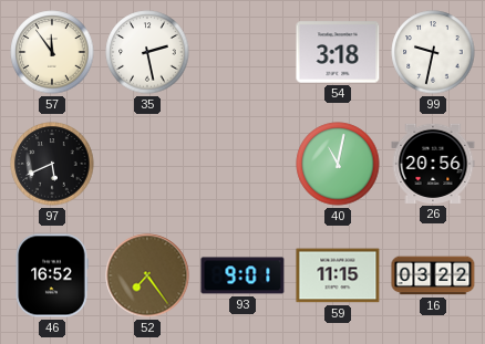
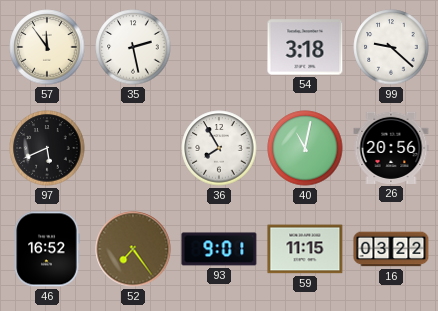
99: 9:32 -> 9:22
36: none -> 7:55
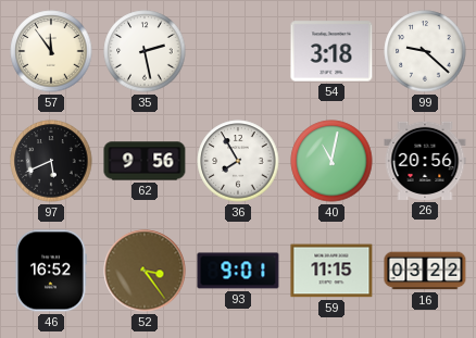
62: none -> 9:56
52: 7:24 -> 3:24
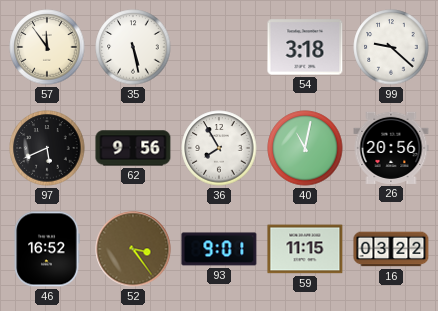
35: 2:28 -> 5:28
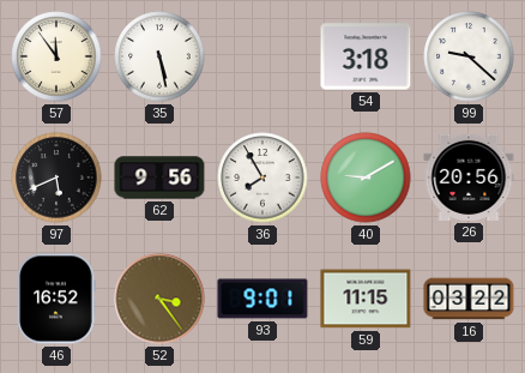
40: 11:02 -> 9:10
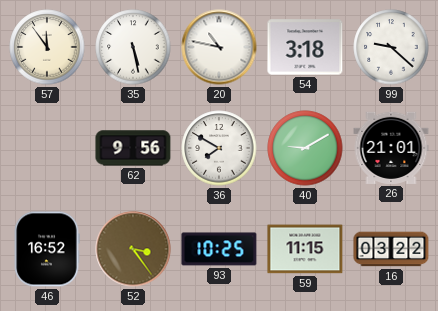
20: none -> 10:47
97: 5:41 -> none
36: 7:55 -> 7:50
26: 20:56 -> 21:01
93: 9:01 -> 10:25
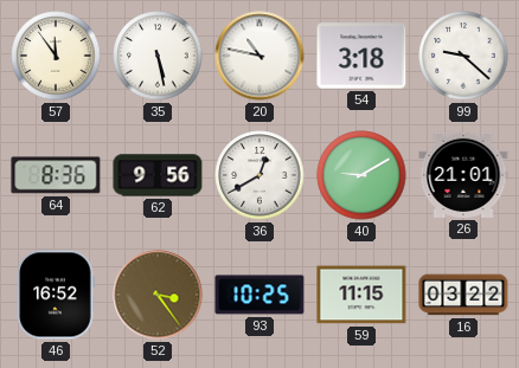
64: none -> 8:36
36: 7:50 -> 12:40
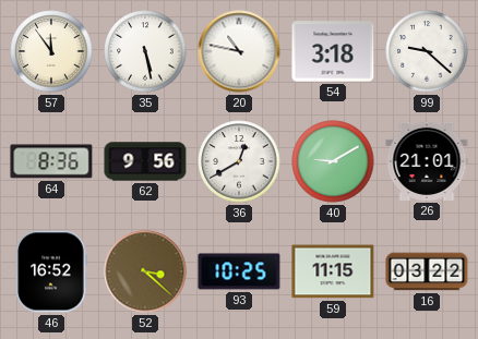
52: 3:24 -> 3:22
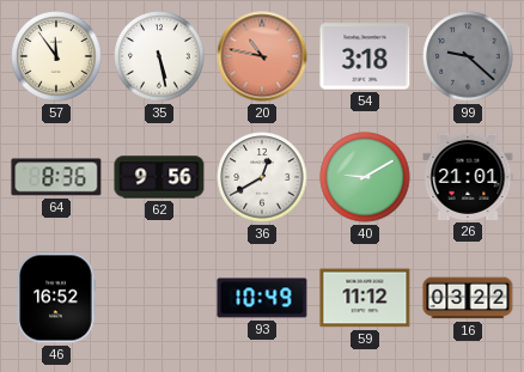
20 dial: white -> salmon
99 dial: white -> grey
52: 3:22 -> none
93: 10:25 -> 10:49
59: 11:15 -> 11:12
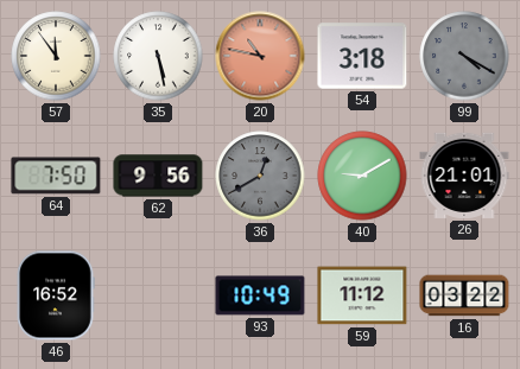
99: 9:22 -> 4:20
64: 8:36 -> 7:50
36 dial: white -> grey
